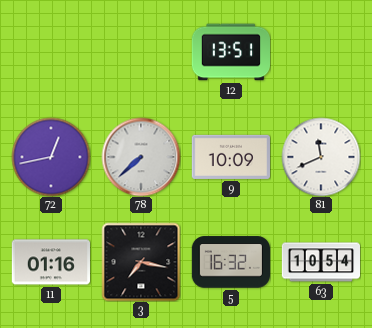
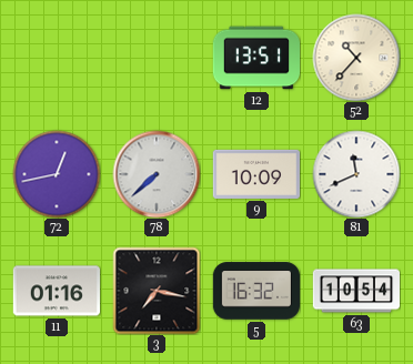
52: none -> 10:37
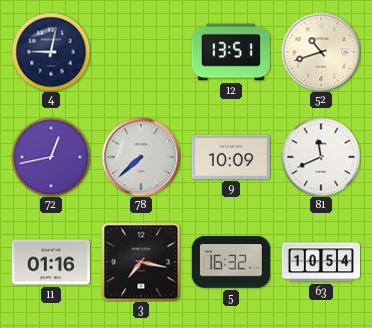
4: none -> 9:02
52: 10:37 -> 10:42
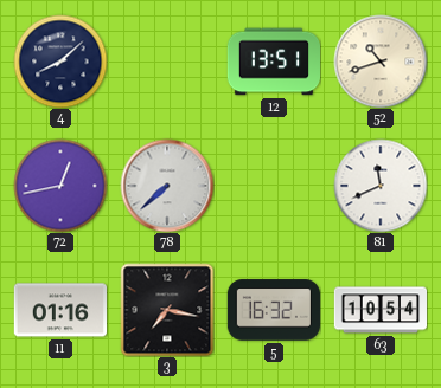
4: 9:02 -> 8:08
9: 10:09 -> none
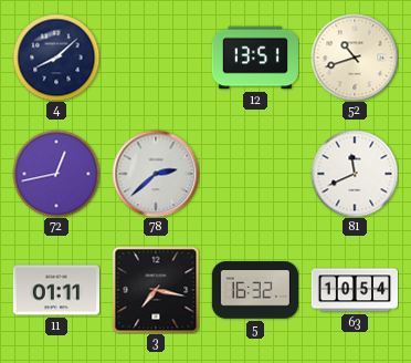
78: 7:38 -> 2:38
11: 01:16 -> 01:11
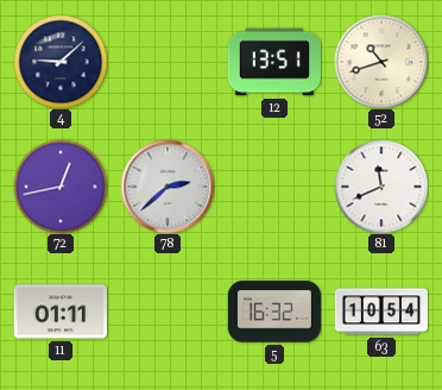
4: 8:08 -> 9:08
3: 7:17 -> none
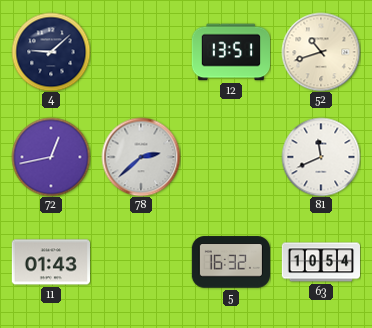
11: 01:11 -> 01:43
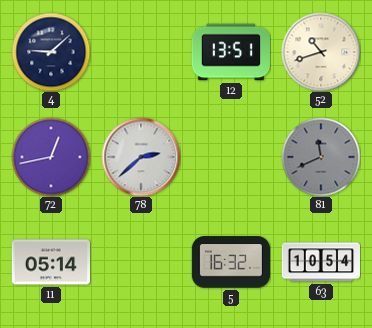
81 dial: white -> grey
11: 01:43 -> 05:14
